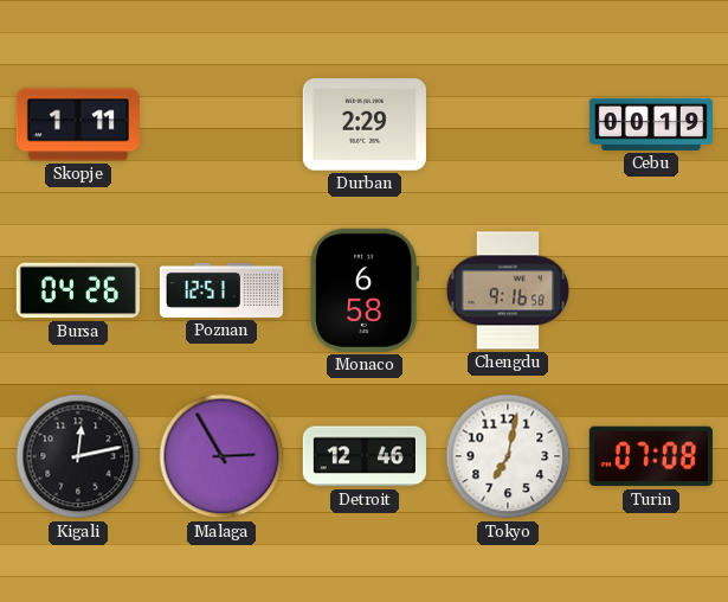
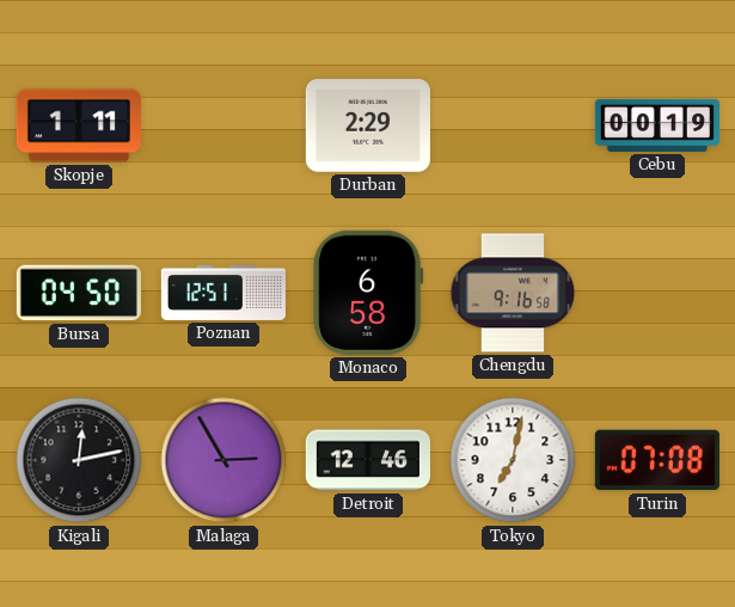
Bursa: 04:26 -> 04:50
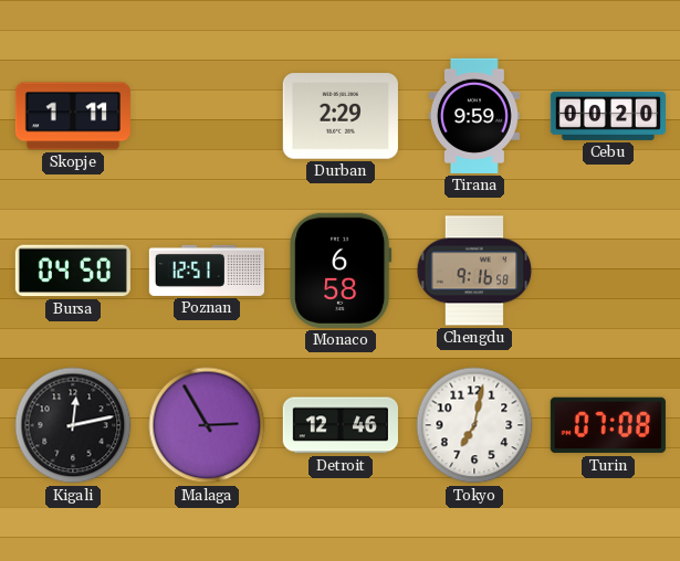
Tirana: none -> 9:59
Cebu: 00:19 -> 00:20
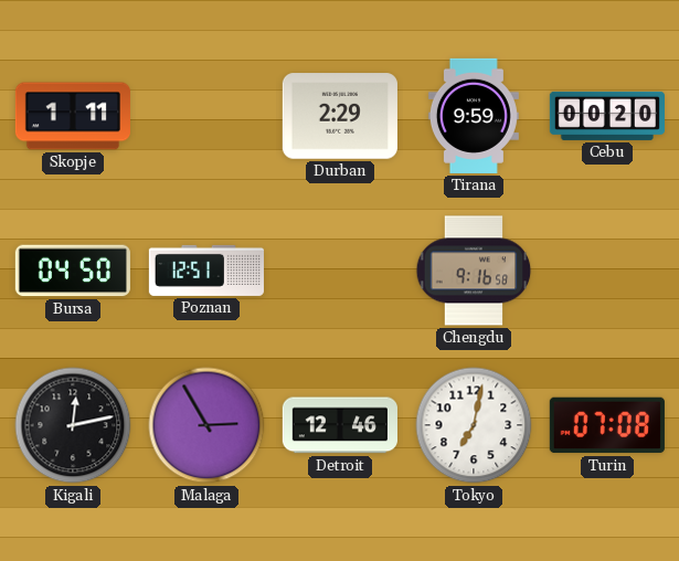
Monaco: 6:58 -> none
